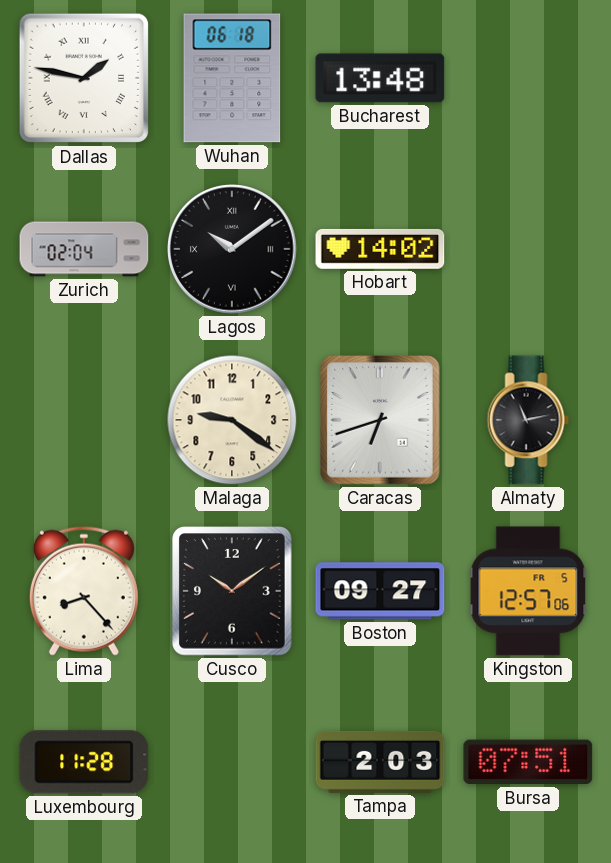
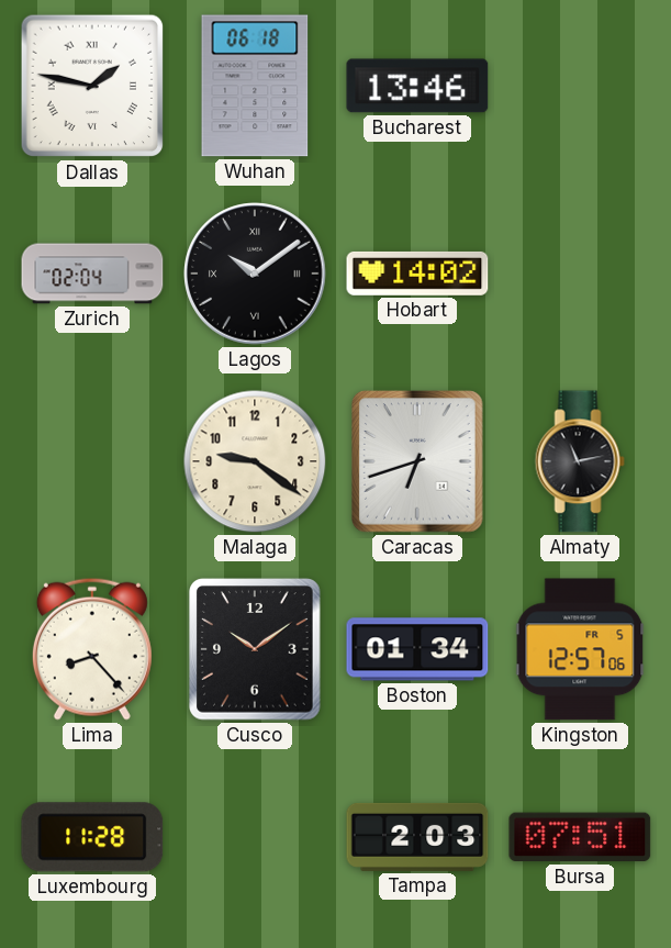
Bucharest: 13:48 -> 13:46
Boston: 09:27 -> 01:34
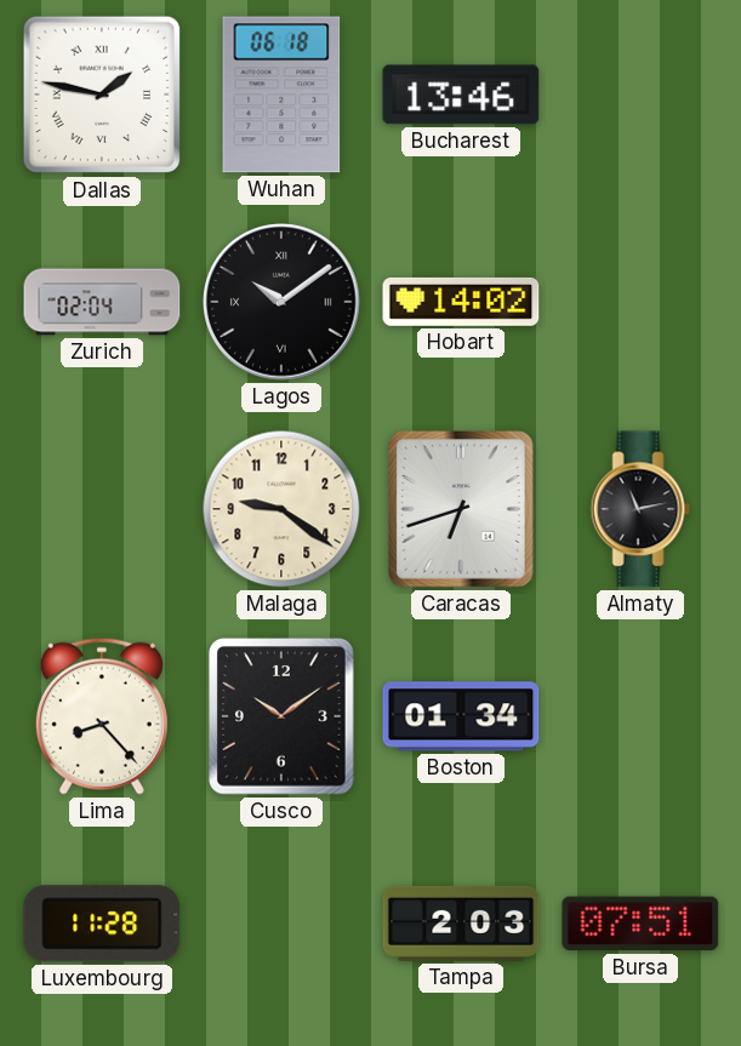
Kingston: 12:57 -> none
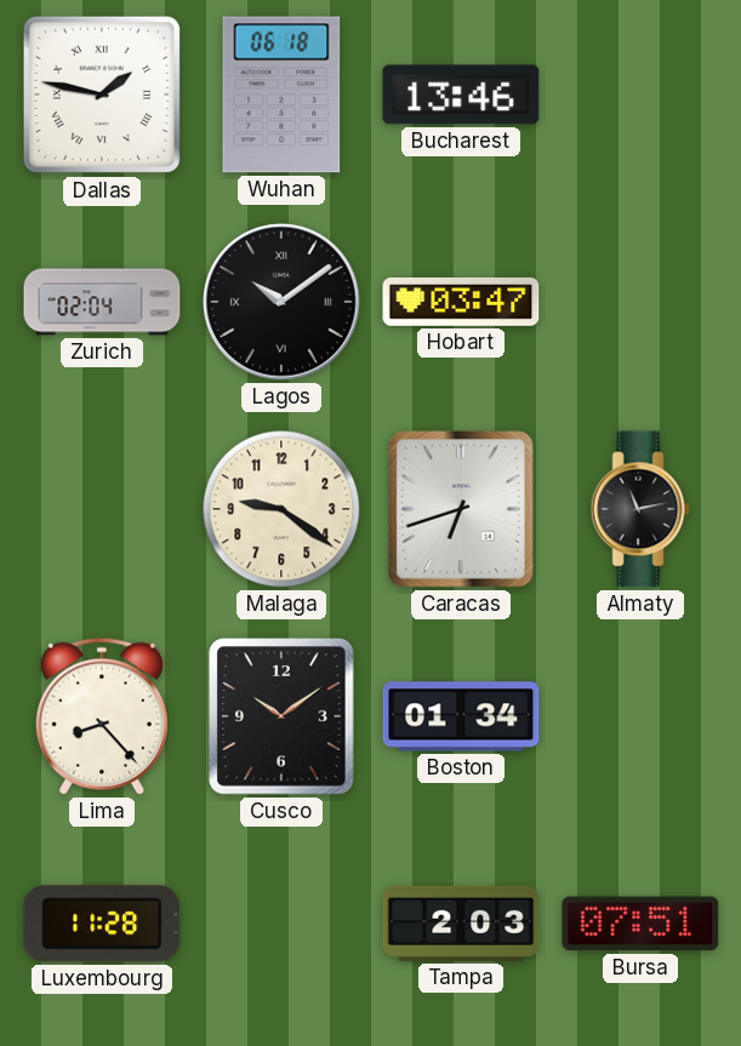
Hobart: 14:02 -> 03:47
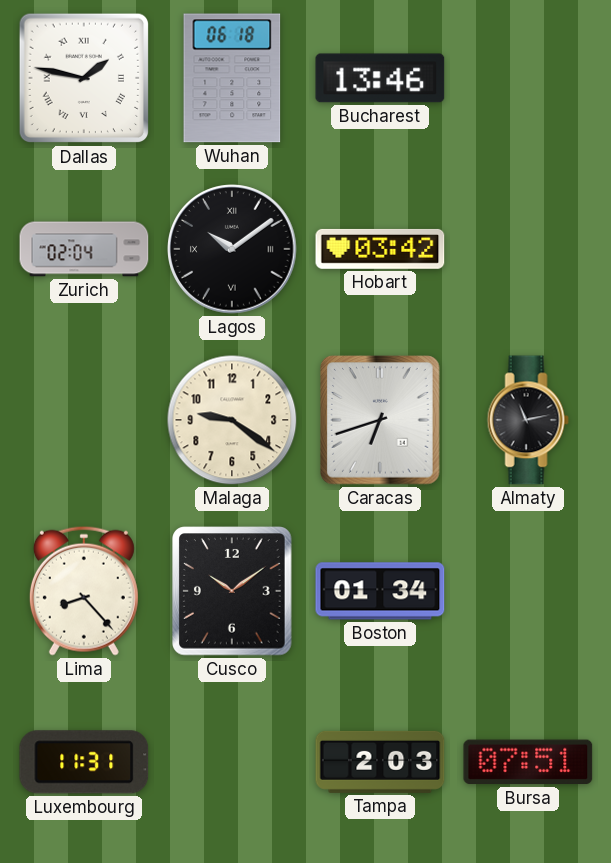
Hobart: 03:47 -> 03:42
Luxembourg: 11:28 -> 11:31
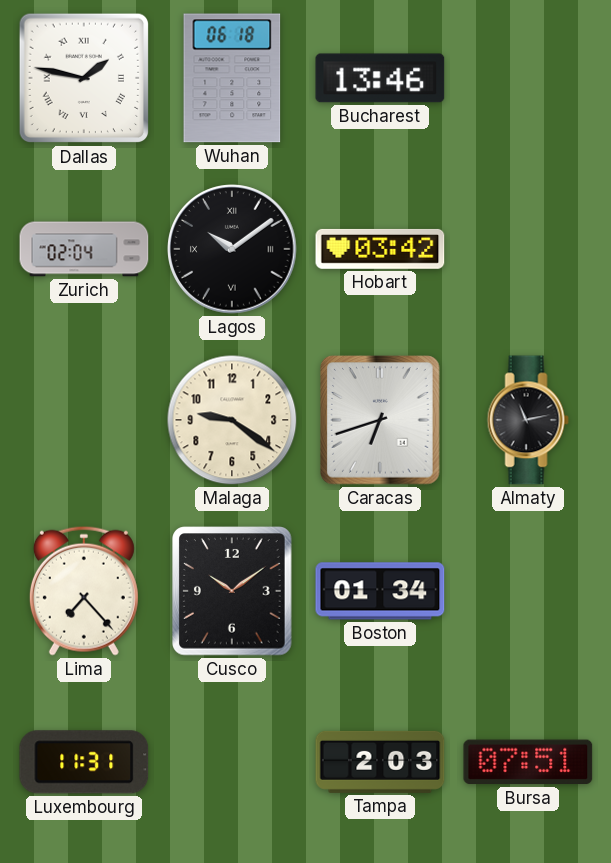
Lima: 8:23 -> 7:23
